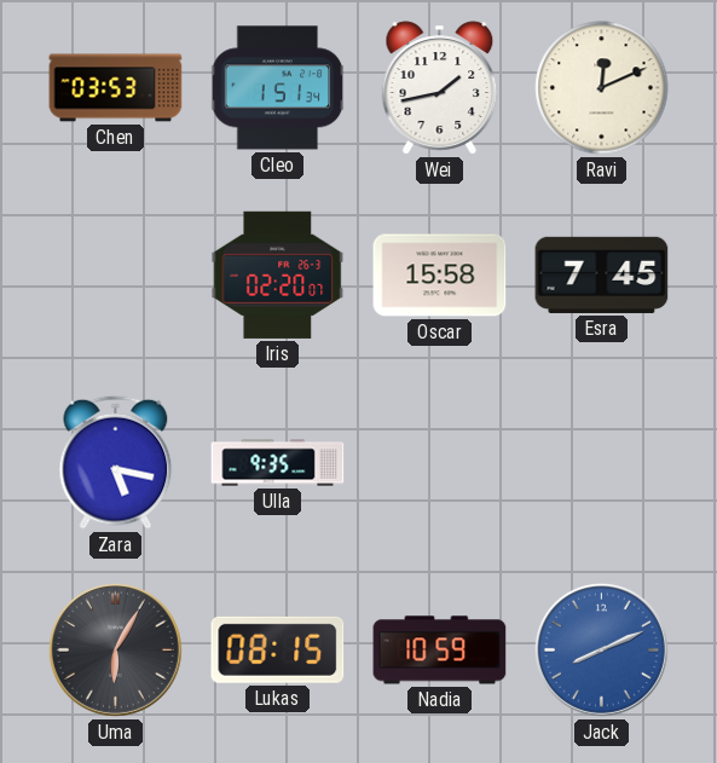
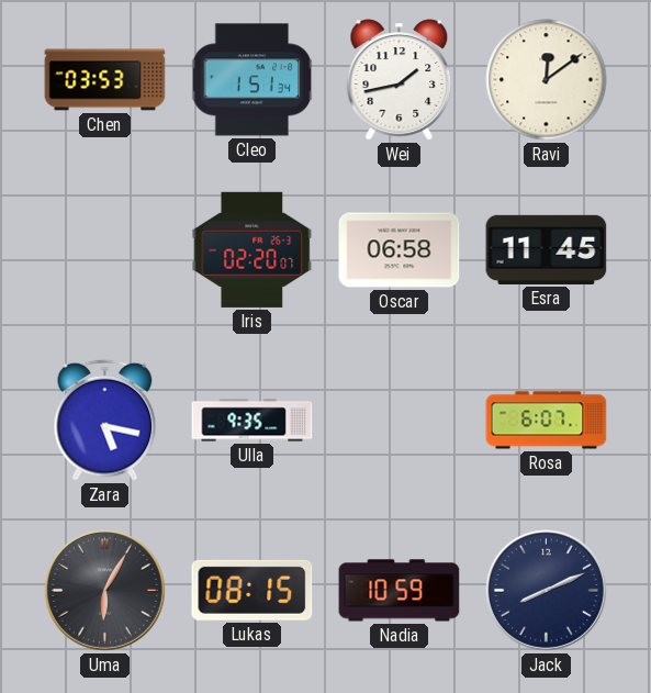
Ravi: 12:11 -> 12:09
Oscar: 15:58 -> 06:58
Esra: 7:45 -> 11:45
Rosa: none -> 6:07
Jack dial: blue -> navy
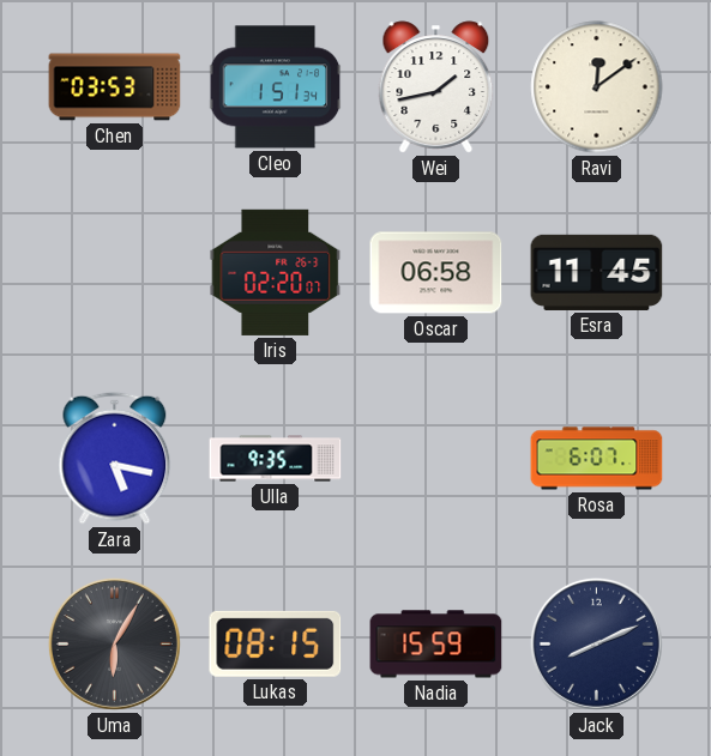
Nadia: 10:59 -> 15:59
